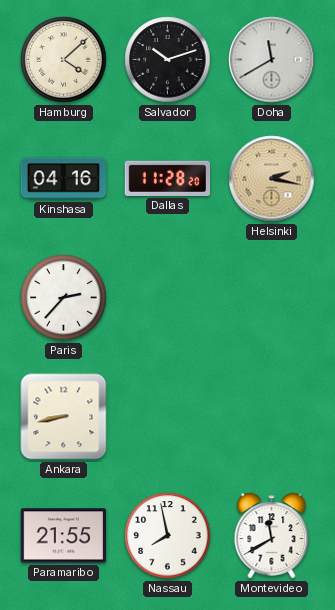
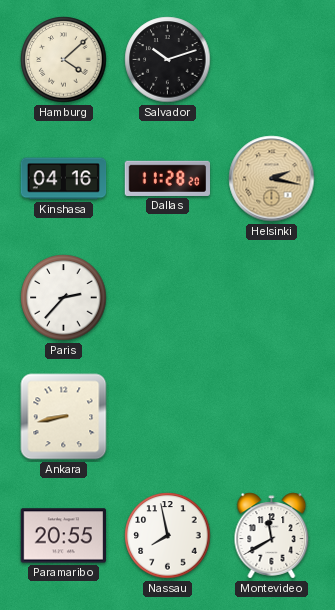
Doha: 11:40 -> none
Paramaribo: 21:55 -> 20:55
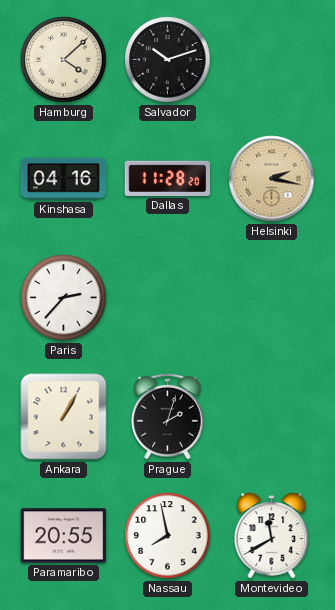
Ankara: 8:43 -> 1:05
Prague: none -> 2:03
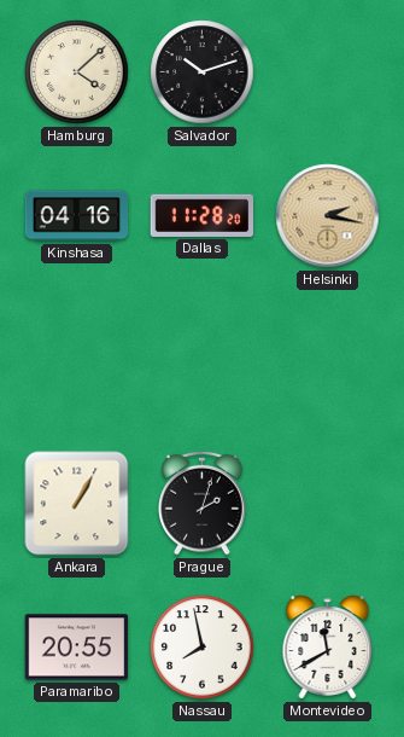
Paris: 2:37 -> none
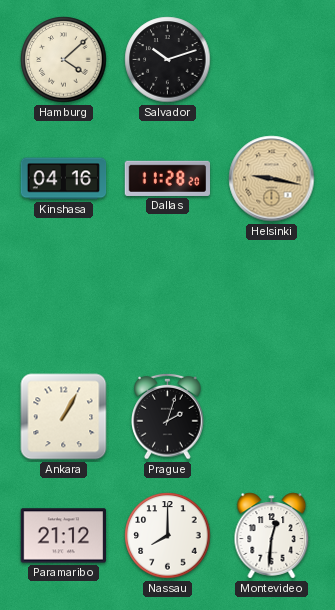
Helsinki: 2:17 -> 9:17
Paramaribo: 20:55 -> 21:12
Nassau: 7:58 -> 8:00
Montevideo: 11:40 -> 12:31
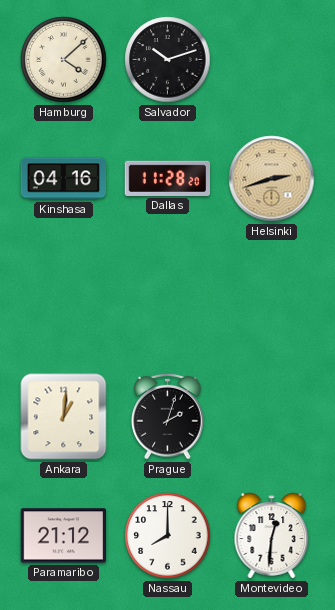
Helsinki: 9:17 -> 2:42
Ankara: 1:05 -> 1:01
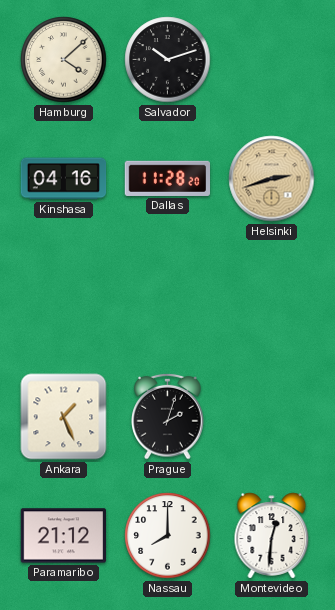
Ankara: 1:01 -> 1:26
